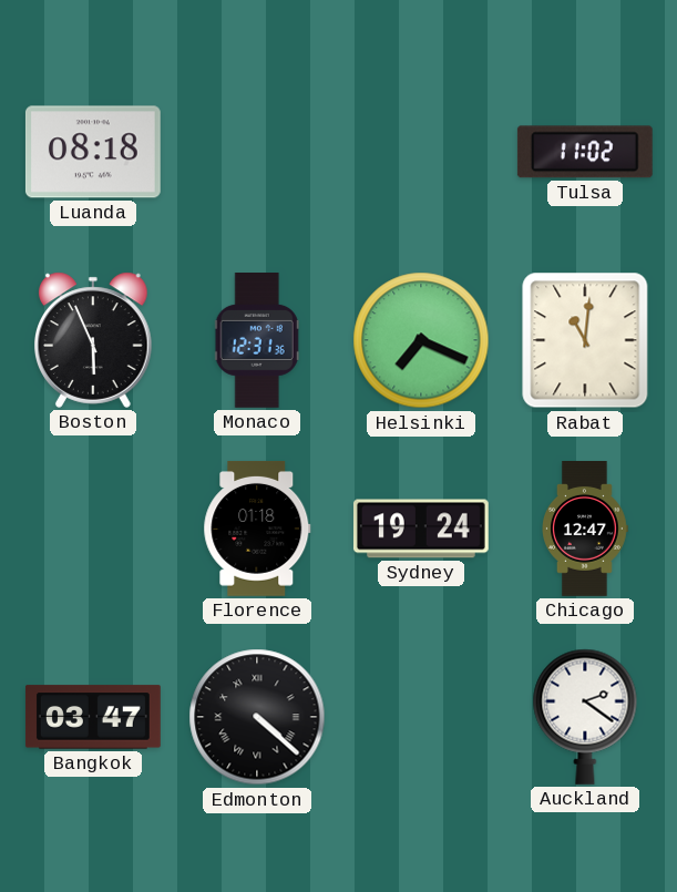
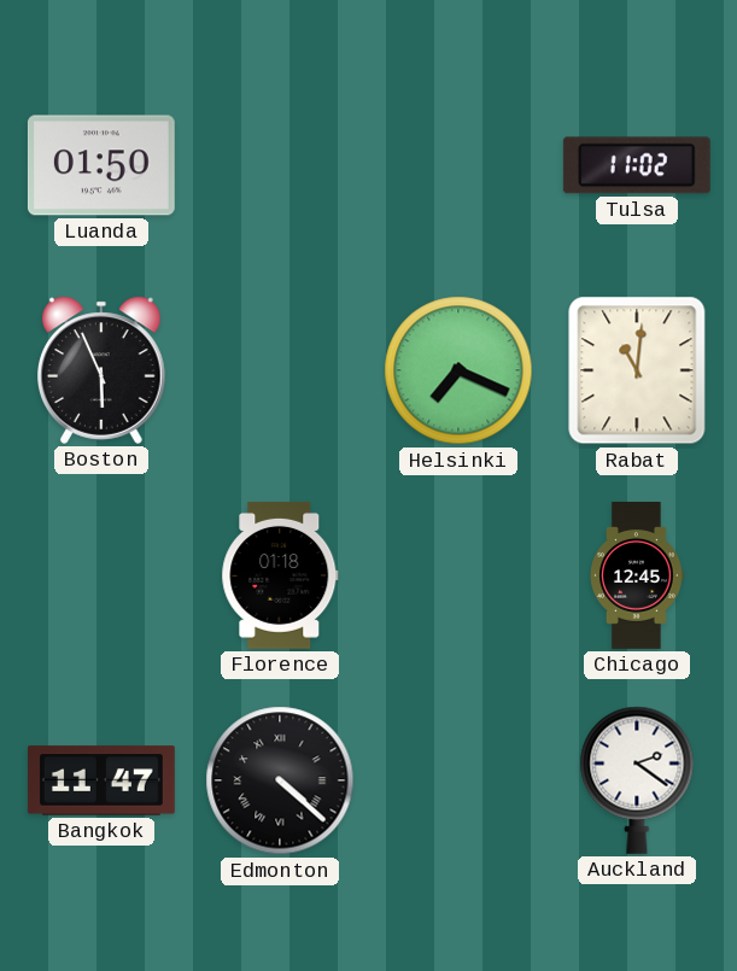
Luanda: 08:18 -> 01:50
Monaco: 12:31 -> none
Sydney: 19:24 -> none
Chicago: 12:47 -> 12:45
Bangkok: 03:47 -> 11:47
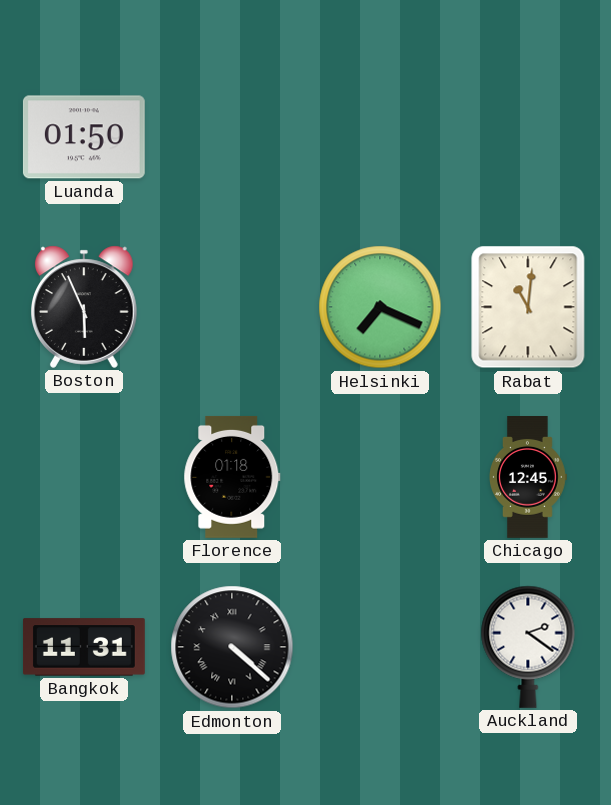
Tulsa: 11:02 -> none
Bangkok: 11:47 -> 11:31
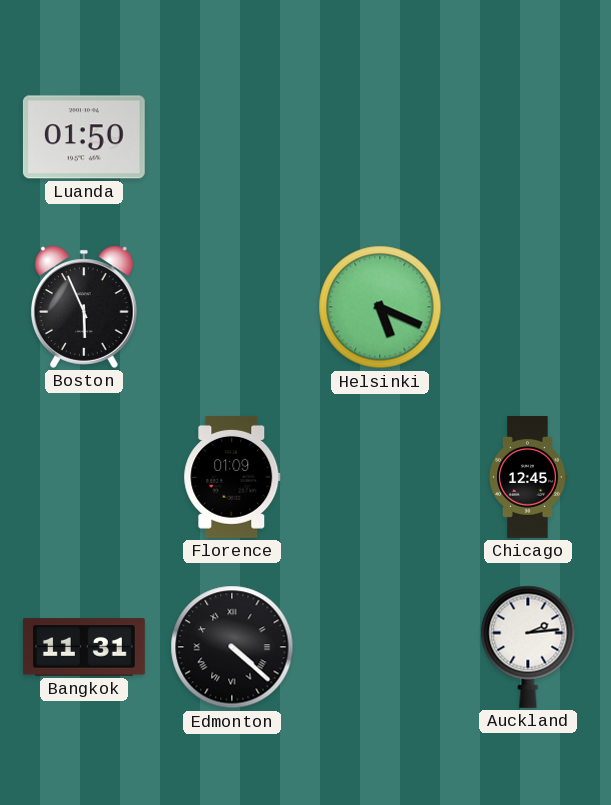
Helsinki: 7:19 -> 5:19
Rabat: 11:01 -> none
Florence: 01:18 -> 01:09
Auckland: 2:21 -> 2:14
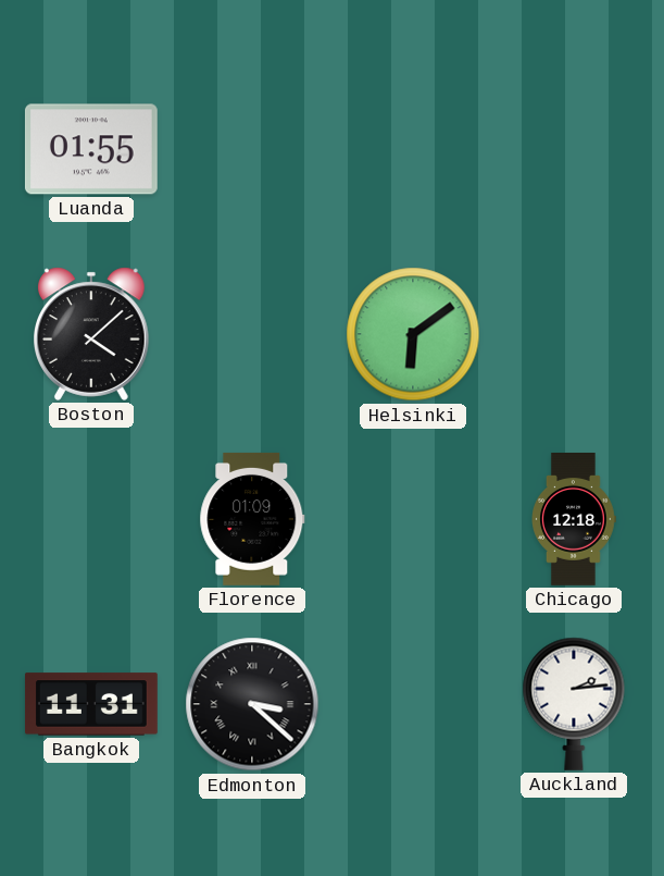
Luanda: 01:50 -> 01:55
Boston: 5:56 -> 4:08
Helsinki: 5:19 -> 6:09
Chicago: 12:45 -> 12:18
Edmonton: 4:22 -> 3:22
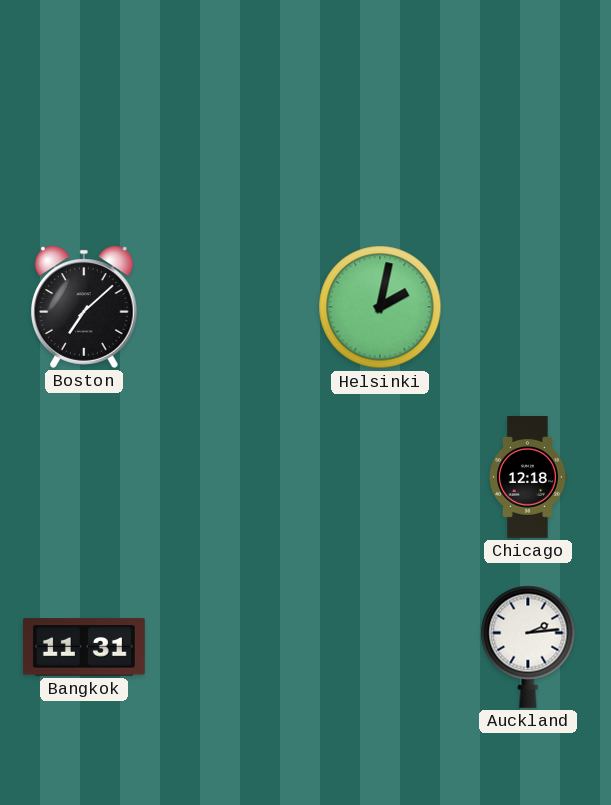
Luanda: 01:55 -> none
Boston: 4:08 -> 7:08
Helsinki: 6:09 -> 2:02
Florence: 01:09 -> none
Edmonton: 3:22 -> none
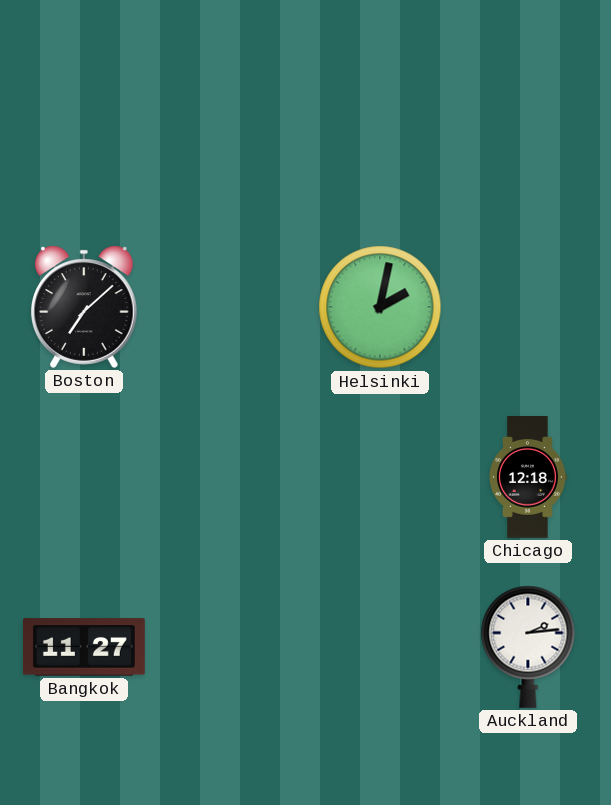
Bangkok: 11:31 -> 11:27
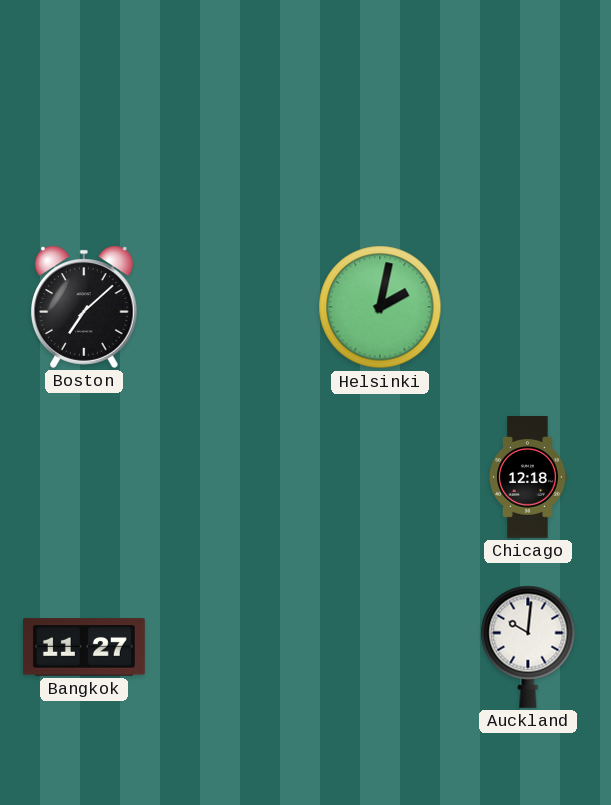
Auckland: 2:14 -> 10:01
